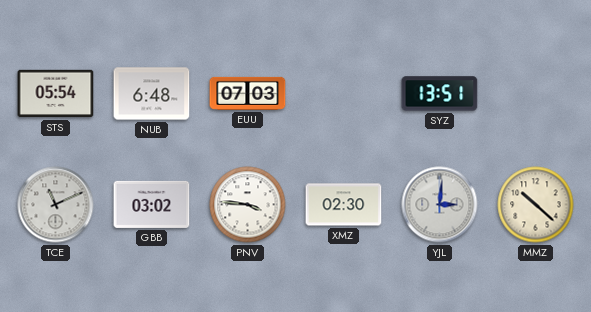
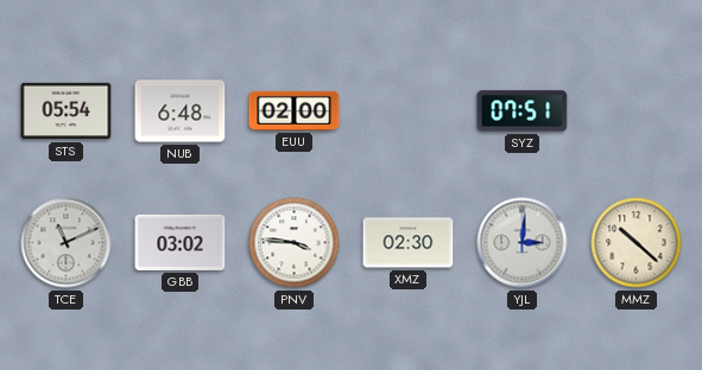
EUU: 07:03 -> 02:00
SYZ: 13:51 -> 07:51
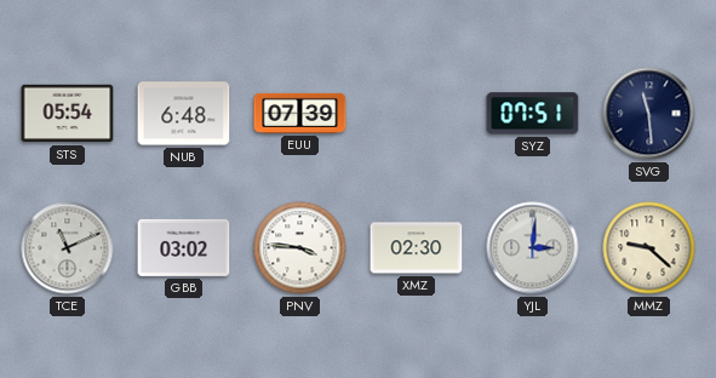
EUU: 02:00 -> 07:39
SVG: none -> 11:29
MMZ: 10:22 -> 9:22
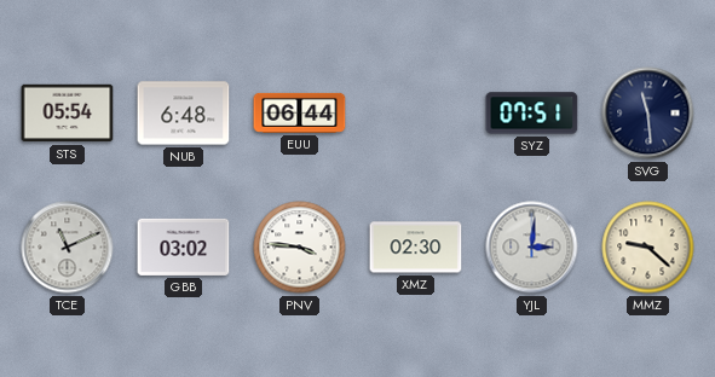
EUU: 07:39 -> 06:44
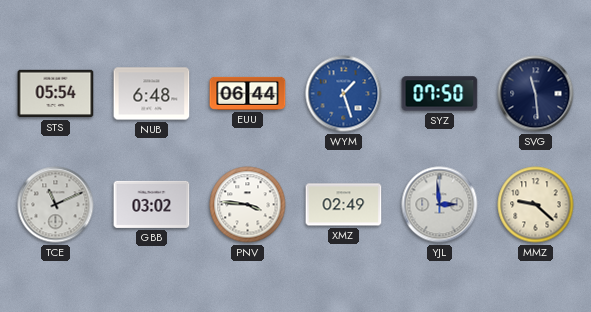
WYM: none -> 1:27
SYZ: 07:51 -> 07:50
XMZ: 02:30 -> 02:49
YJL: 3:01 -> 2:59
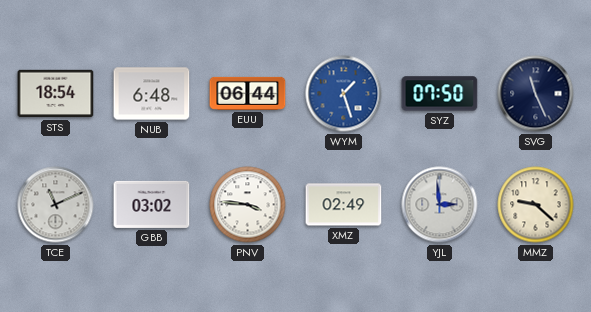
STS: 05:54 -> 18:54
SVG: 11:29 -> 11:26
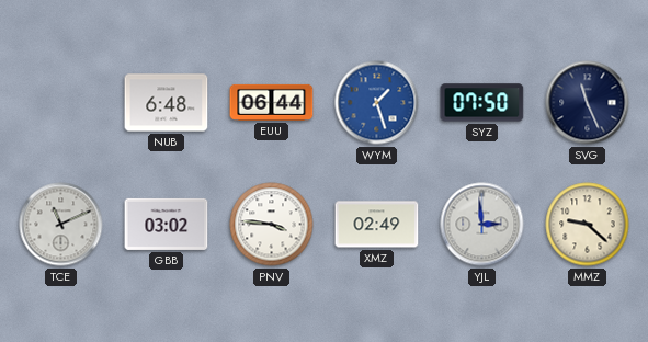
STS: 18:54 -> none
